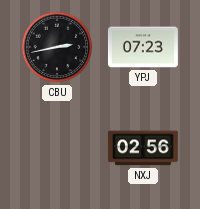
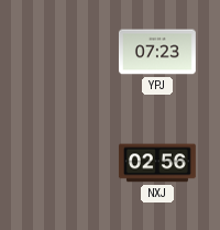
CBU: 2:43 -> none
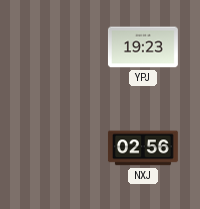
YPJ: 07:23 -> 19:23
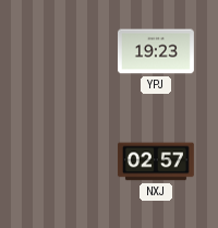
NXJ: 02:56 -> 02:57
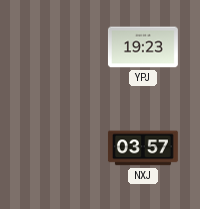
NXJ: 02:57 -> 03:57
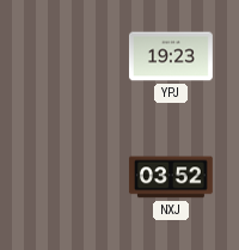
NXJ: 03:57 -> 03:52
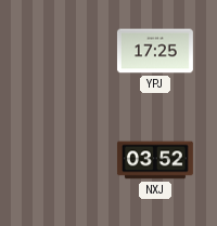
YPJ: 19:23 -> 17:25
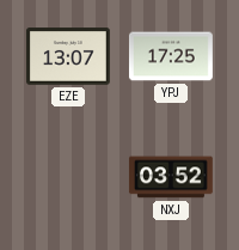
EZE: none -> 13:07
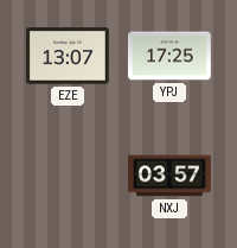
NXJ: 03:52 -> 03:57
